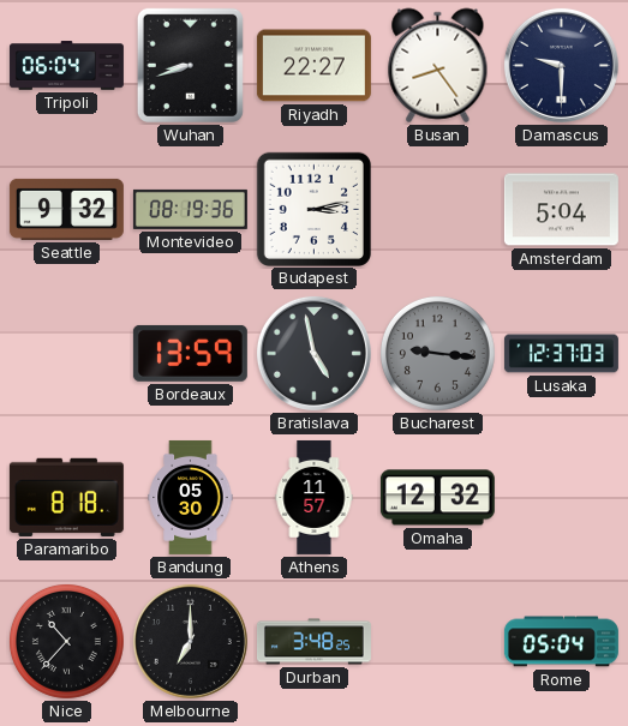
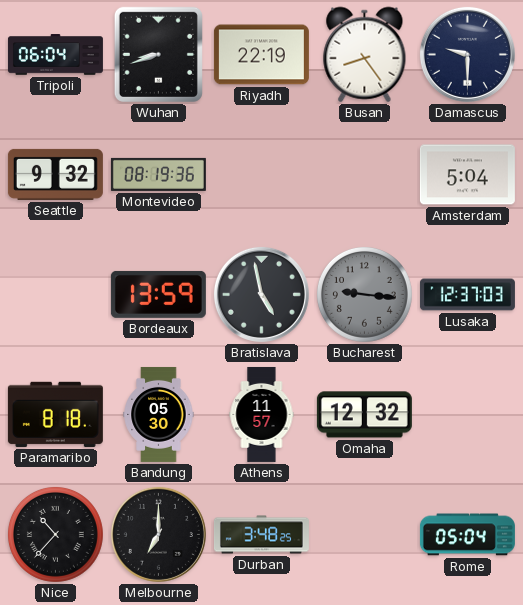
Riyadh: 22:27 -> 22:19
Budapest: 3:13 -> none
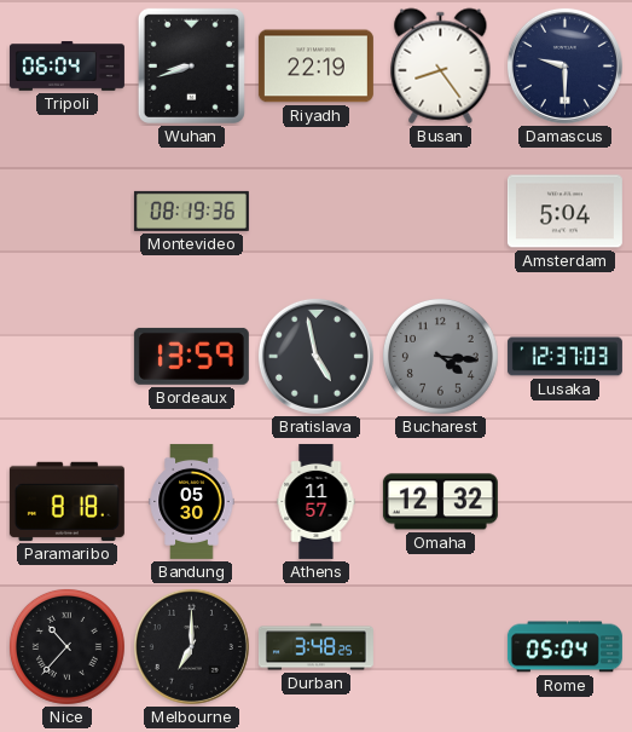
Seattle: 9:32 -> none
Bucharest: 9:16 -> 4:16
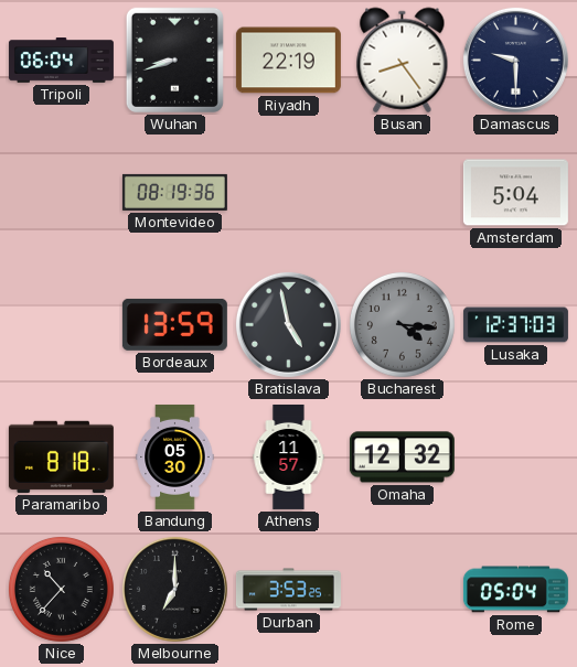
Durban: 3:48 -> 3:53
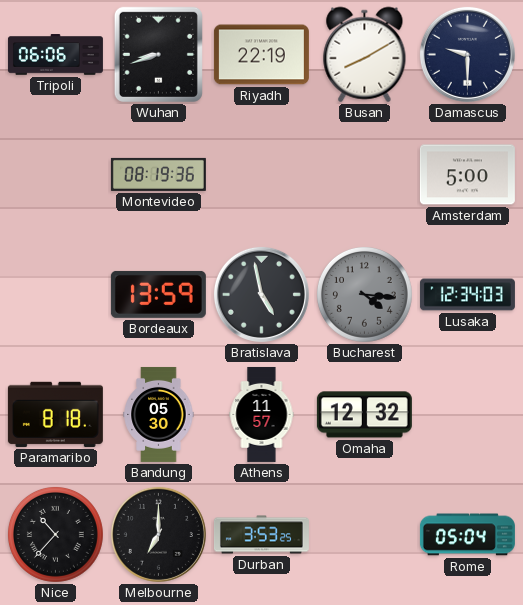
Tripoli: 06:04 -> 06:06
Busan: 8:24 -> 8:10
Amsterdam: 5:04 -> 5:00
Lusaka: 12:37 -> 12:34
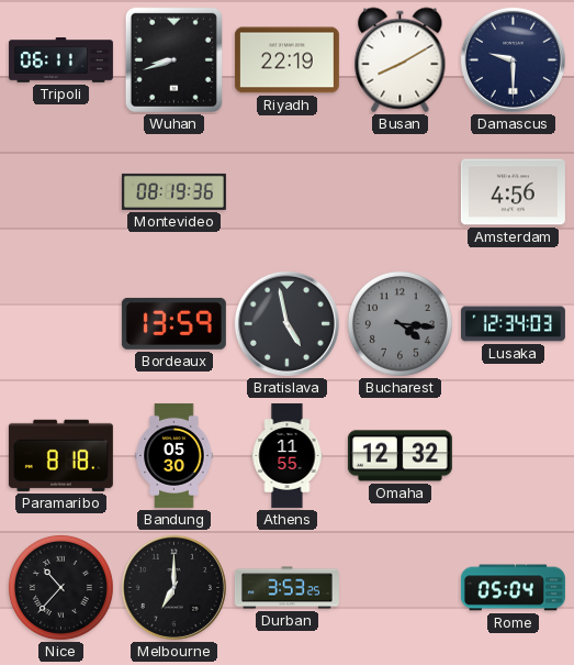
Tripoli: 06:06 -> 06:11
Amsterdam: 5:00 -> 4:56
Athens: 11:57 -> 11:55
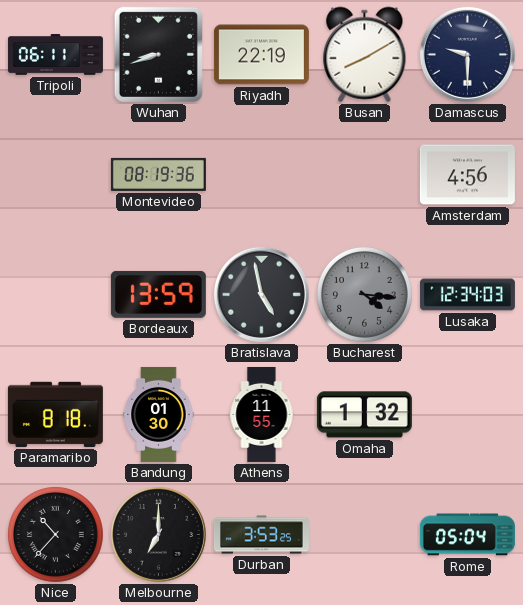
Bandung: 05:30 -> 01:30
Omaha: 12:32 -> 1:32
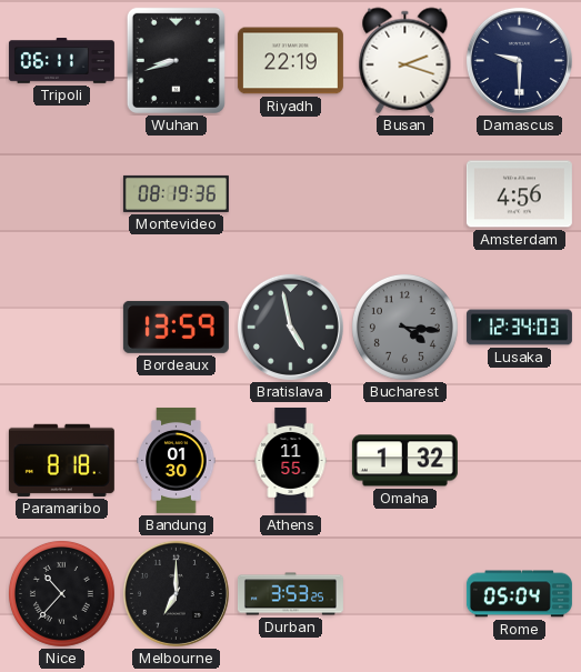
Busan: 8:10 -> 2:18
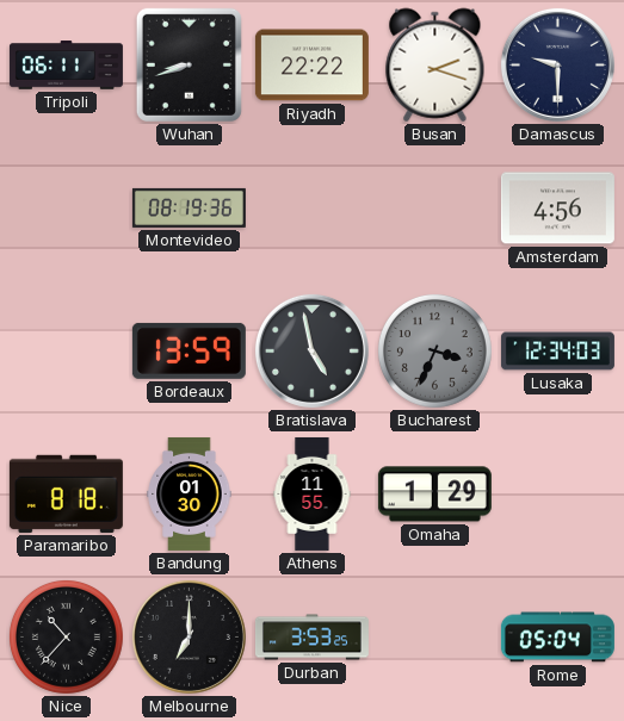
Riyadh: 22:19 -> 22:22
Bucharest: 4:16 -> 3:34
Omaha: 1:32 -> 1:29
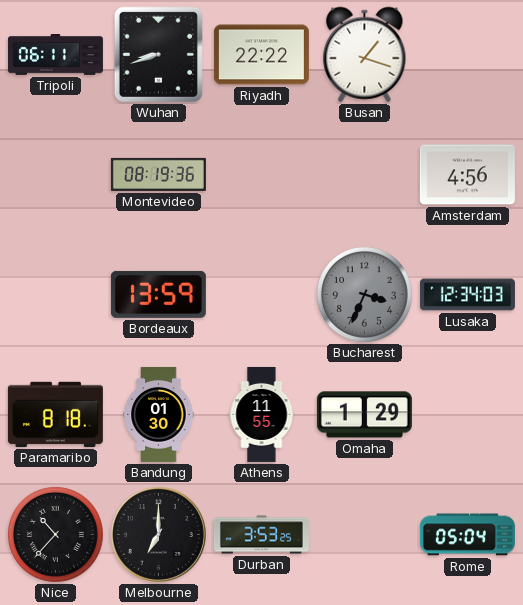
Busan: 2:18 -> 1:18
Damascus: 9:30 -> none
Bratislava: 4:58 -> none
